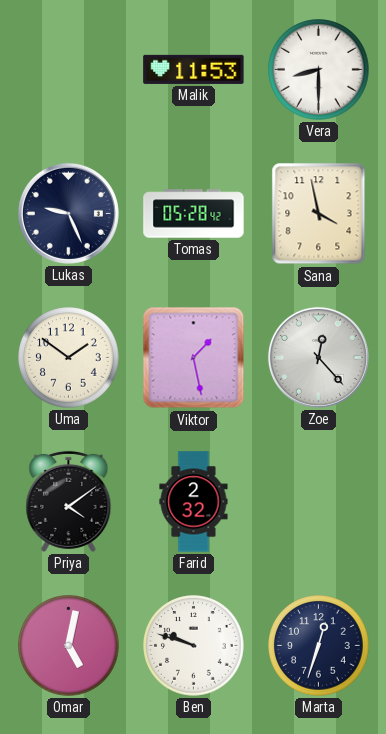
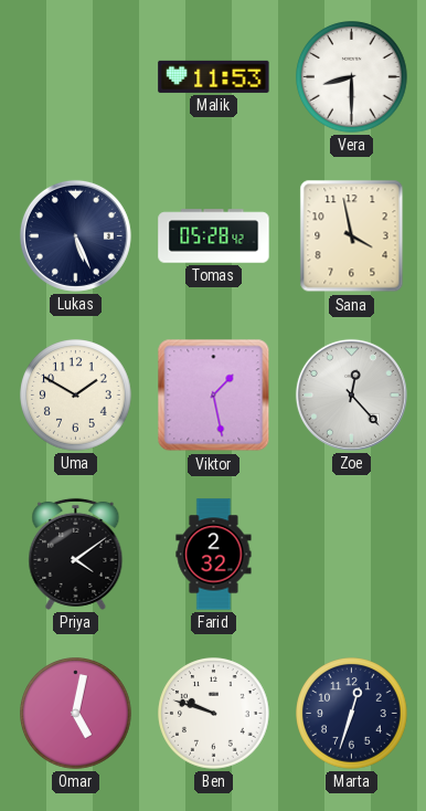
Lukas: 9:26 -> 5:26
Uma: 1:51 -> 1:50
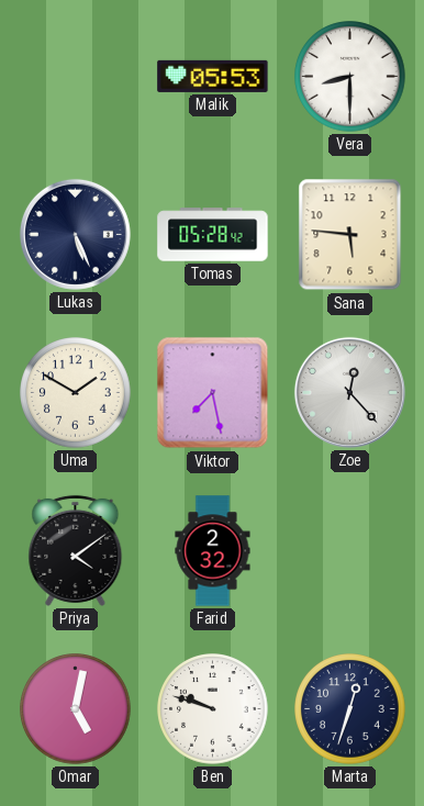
Malik: 11:53 -> 05:53
Sana: 3:58 -> 5:46
Viktor: 1:28 -> 7:28
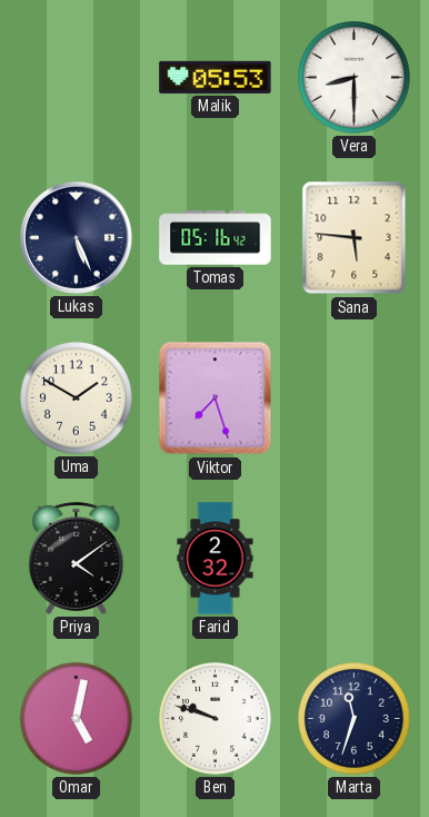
Tomas: 05:28 -> 05:16
Viktor: 7:28 -> 7:27
Zoe: 12:23 -> none
Marta: 12:33 -> 11:33
